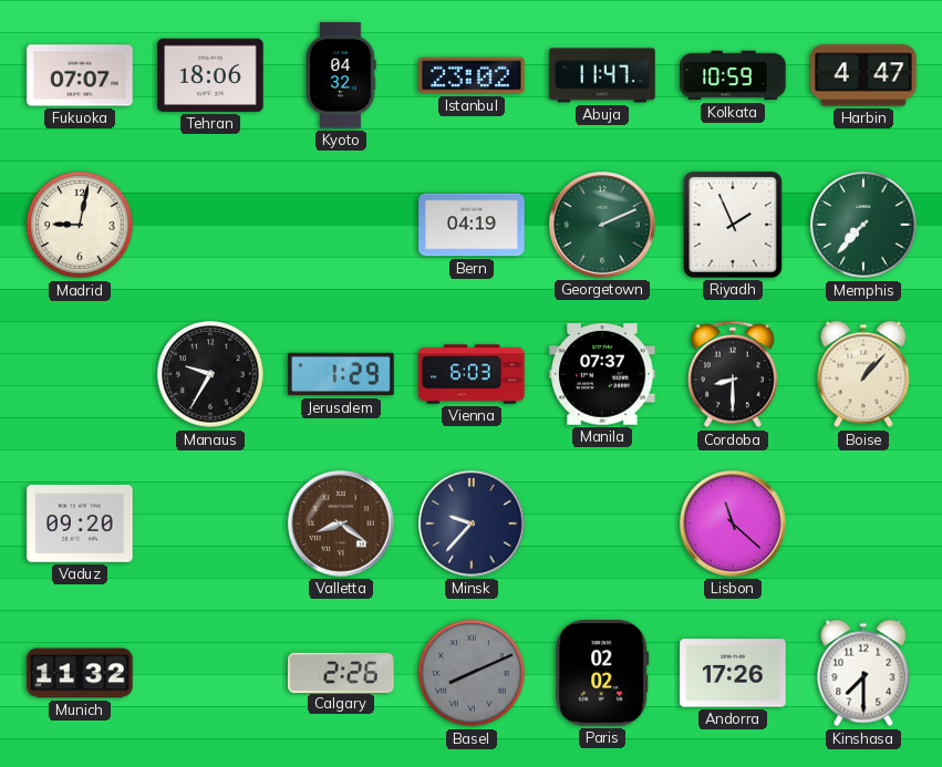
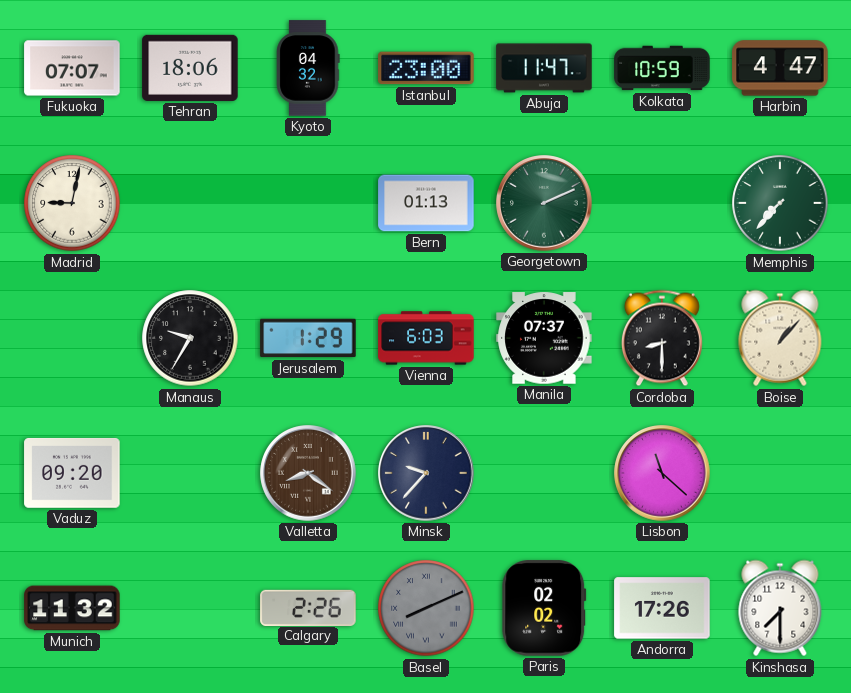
Istanbul: 23:02 -> 23:00
Bern: 04:19 -> 01:13
Riyadh: 1:56 -> none
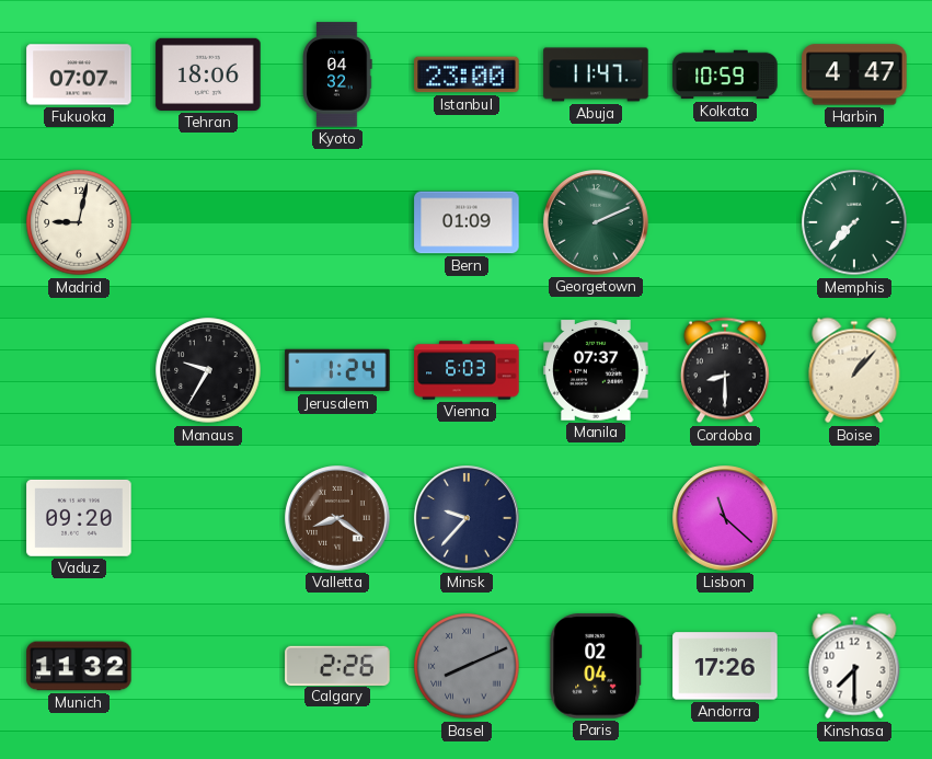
Bern: 01:13 -> 01:09
Jerusalem: 1:29 -> 1:24
Paris: 02:02 -> 02:04
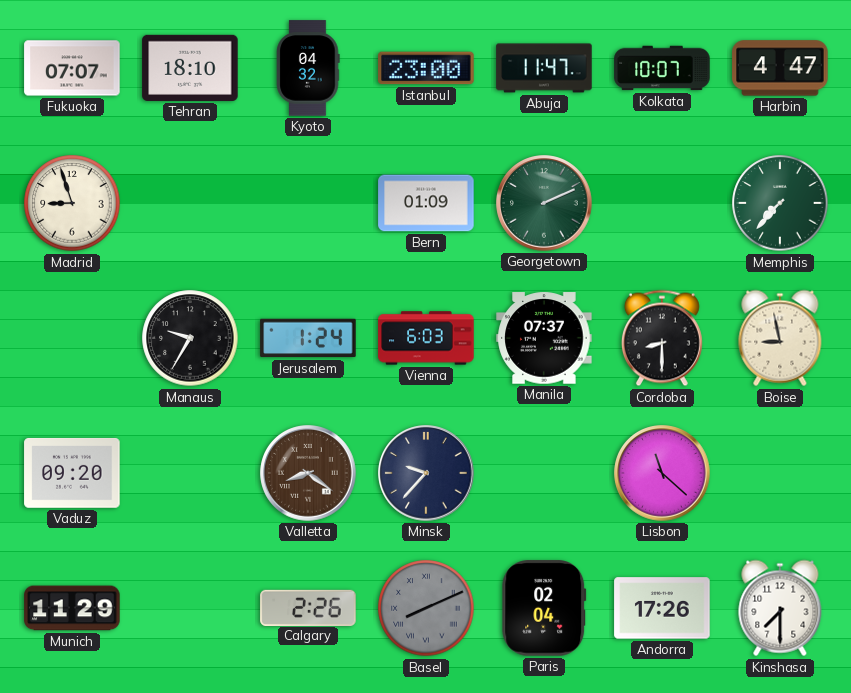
Tehran: 18:06 -> 18:10
Kolkata: 10:59 -> 10:07
Madrid: 9:02 -> 8:57
Boise: 1:07 -> 8:58
Munich: 11:32 -> 11:29
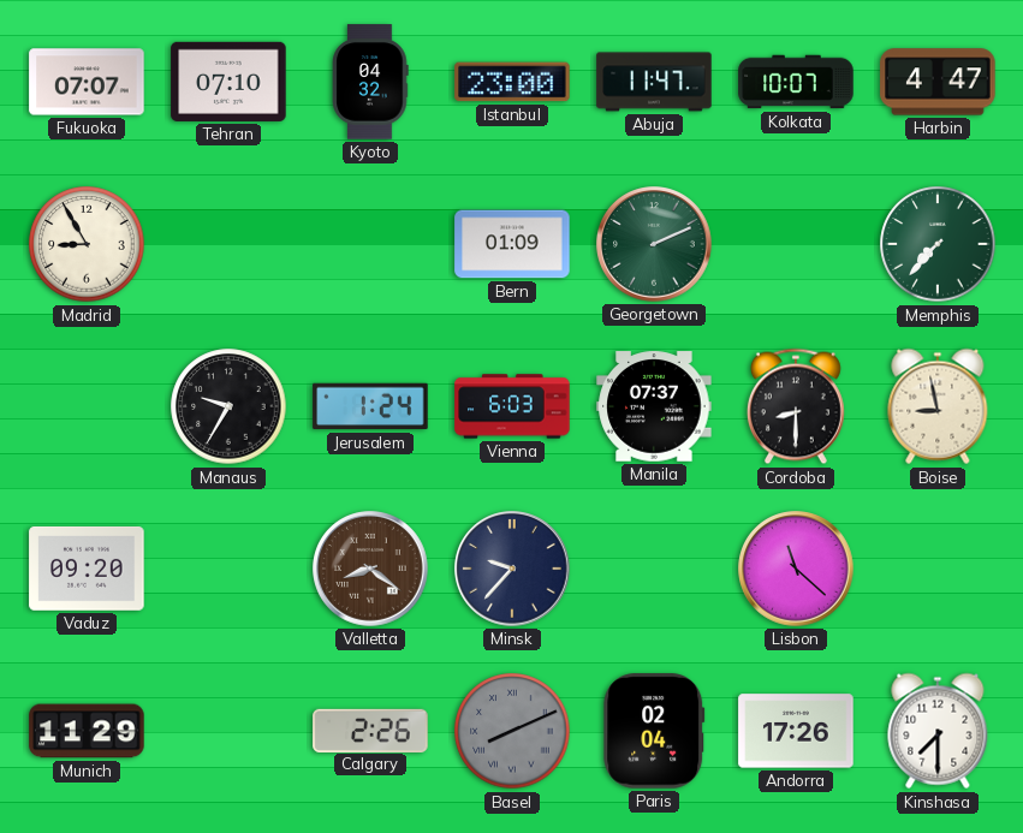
Tehran: 18:10 -> 07:10
Madrid: 8:57 -> 8:55
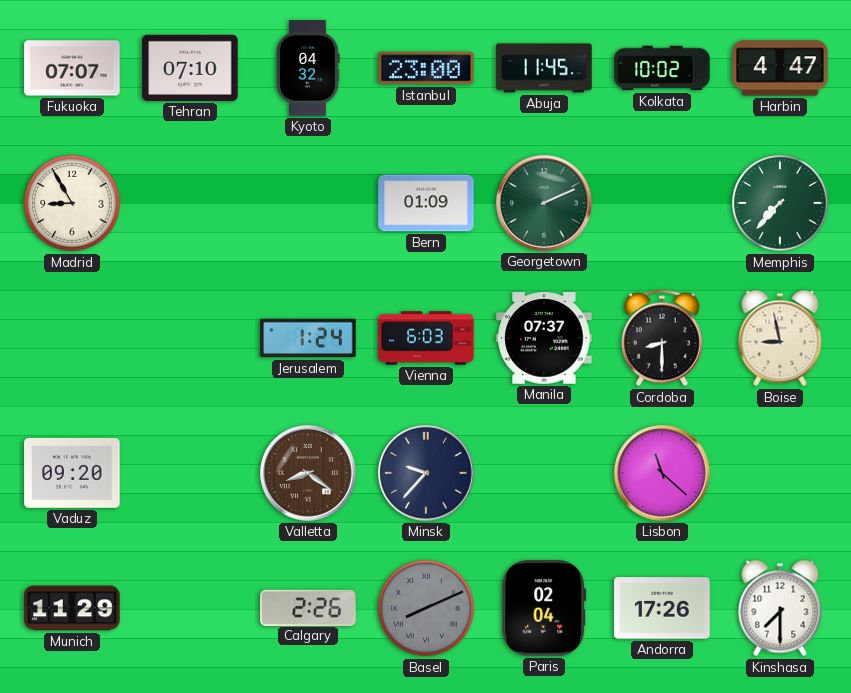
Abuja: 11:47 -> 11:45
Kolkata: 10:07 -> 10:02
Manaus: 9:35 -> none
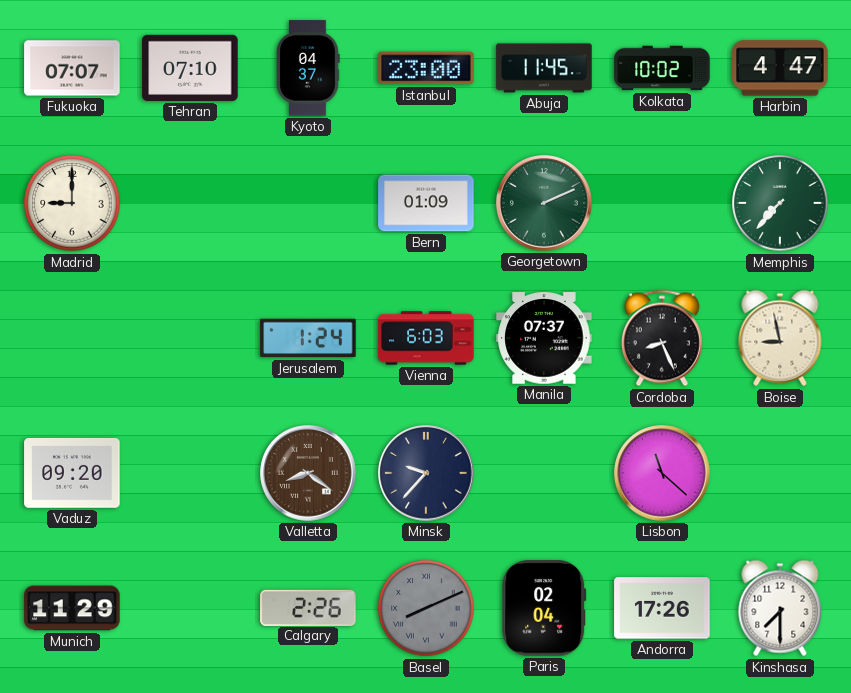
Kyoto: 04:32 -> 04:37
Madrid: 8:55 -> 9:00
Cordoba: 8:30 -> 8:26
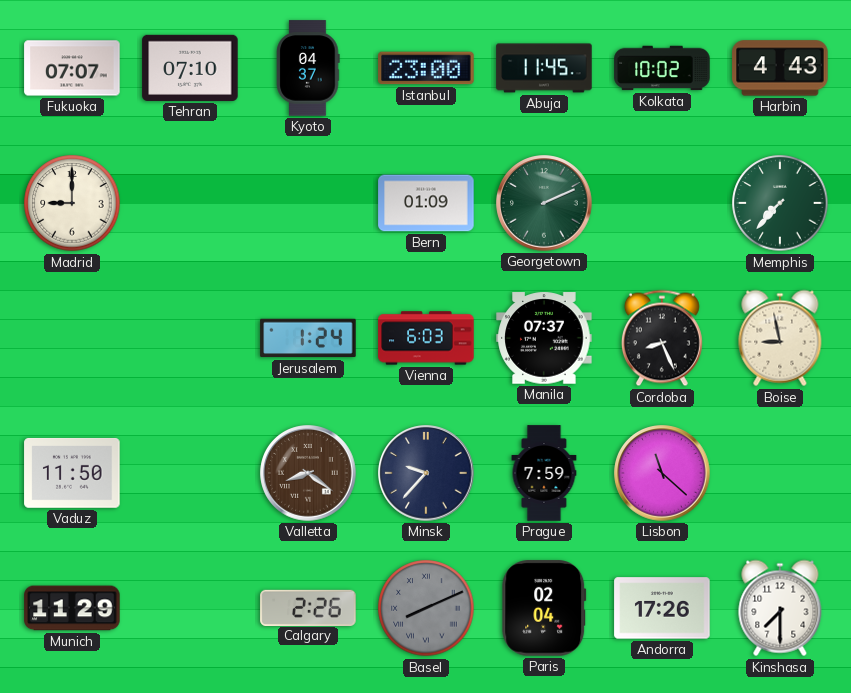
Harbin: 4:47 -> 4:43
Vaduz: 09:20 -> 11:50
Prague: none -> 7:59
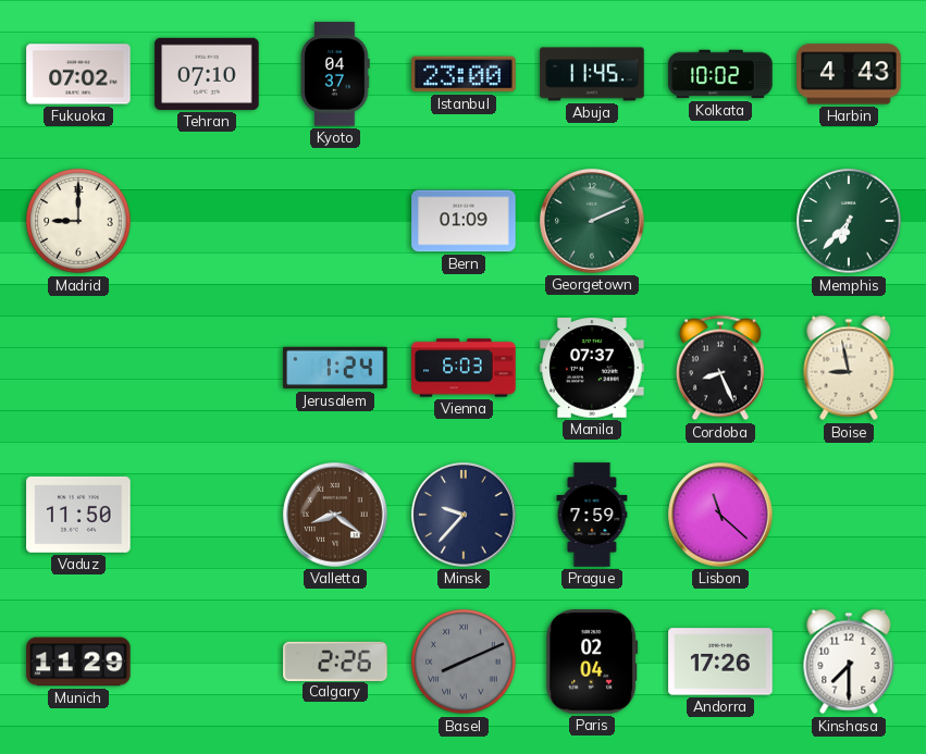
Fukuoka: 07:07 -> 07:02
Memphis: 7:37 -> 6:37
